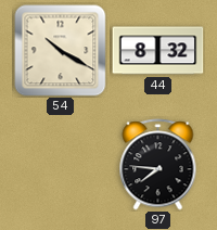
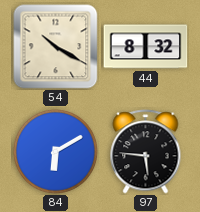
84: none -> 6:10
97: 7:46 -> 5:46
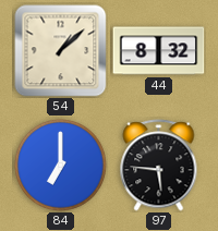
54: 10:20 -> 1:08
84: 6:10 -> 7:00
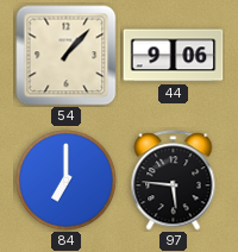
54: 1:08 -> 1:07
44: 8:32 -> 9:06
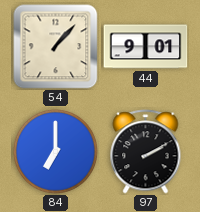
44: 9:06 -> 9:01
97: 5:46 -> 2:10
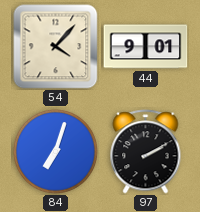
54: 1:07 -> 4:07
84: 7:00 -> 7:03
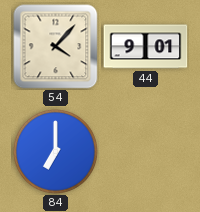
84: 7:03 -> 7:00
97: 2:10 -> none
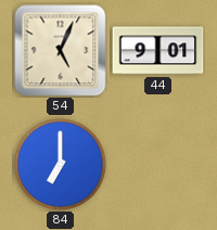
54: 4:07 -> 5:04
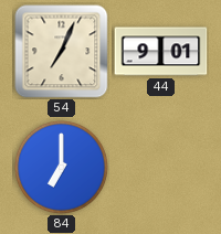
54: 5:04 -> 7:04
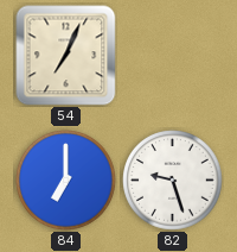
44: 9:01 -> none
82: none -> 9:27
